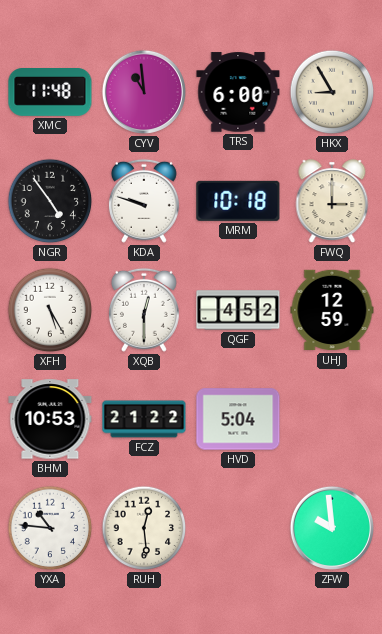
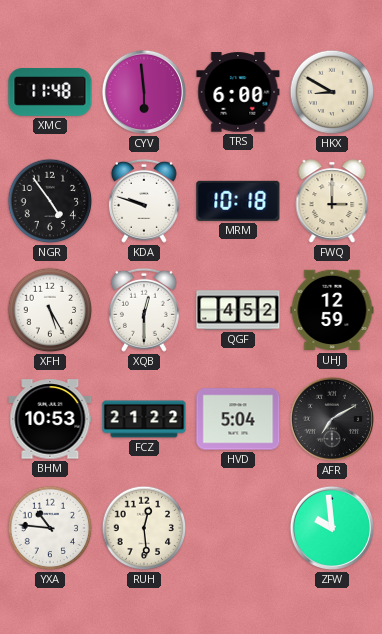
CYV: 10:59 -> 5:59
HKX: 8:55 -> 8:50
AFR: none -> 7:10
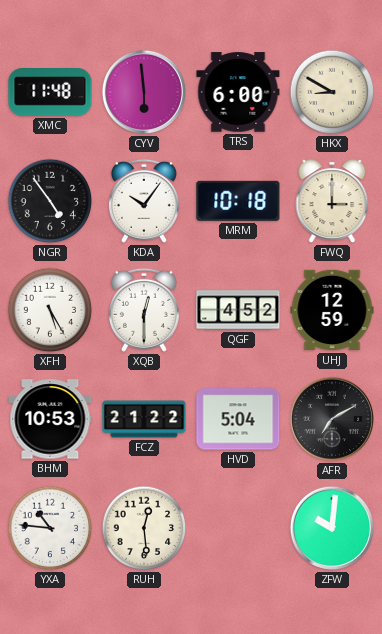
KDA: 9:48 -> 10:06
ZFW: 9:59 -> 10:01
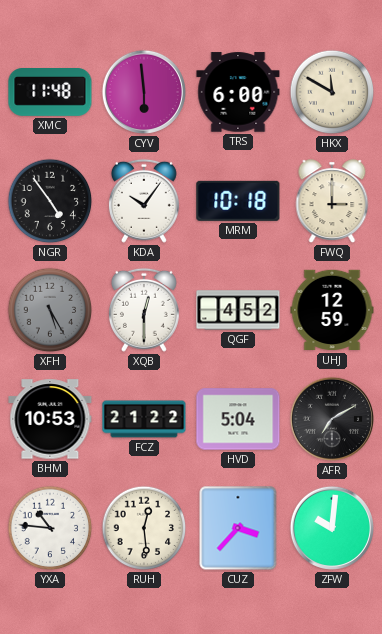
HKX: 8:50 -> 11:50
XFH dial: white -> grey
CUZ: none -> 3:37
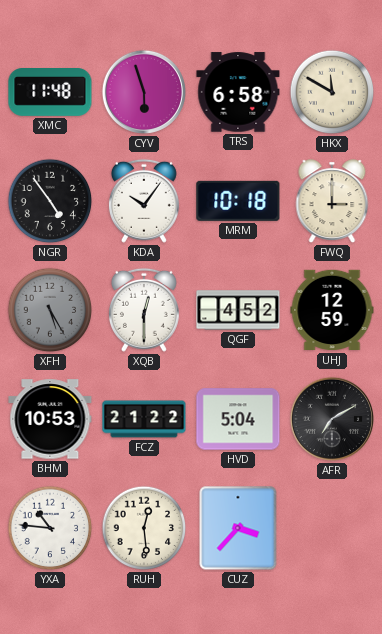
CYV: 5:59 -> 5:57
TRS: 6:00 -> 6:58
ZFW: 10:01 -> none
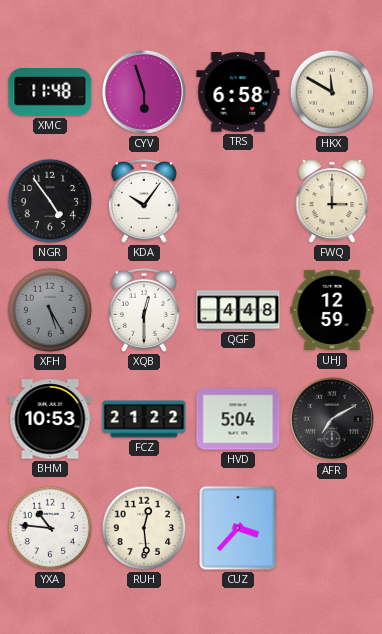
MRM: 10:18 -> none
QGF: 4:52 -> 4:48
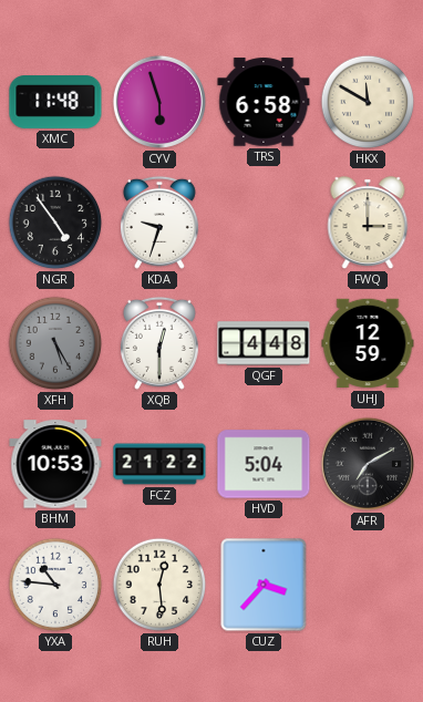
KDA: 10:06 -> 9:33
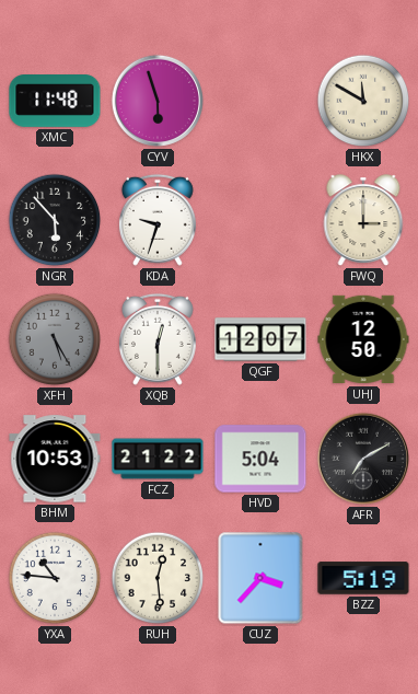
TRS: 6:58 -> none
NGR: 4:54 -> 5:53
QGF: 4:48 -> 12:07
UHJ: 12:59 -> 12:50
BZZ: none -> 5:19
